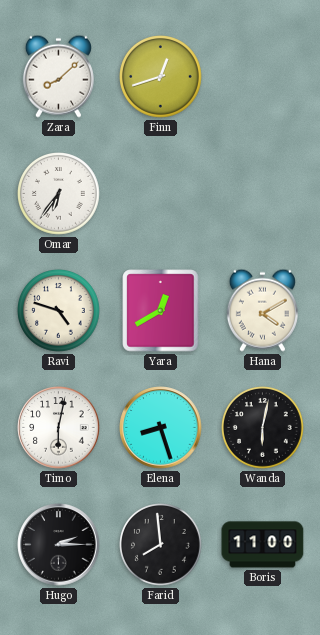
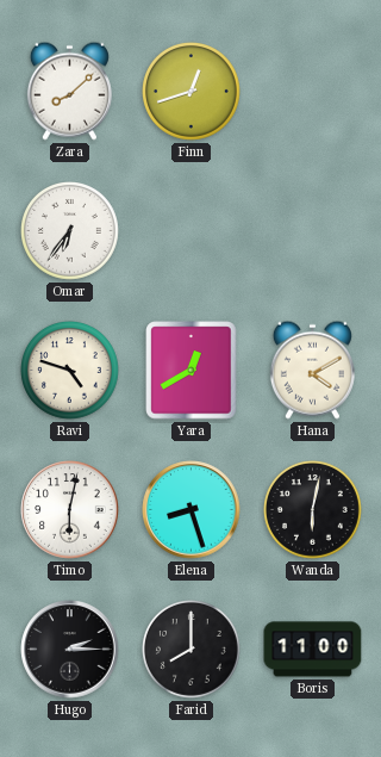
Farid: 7:59 -> 8:00
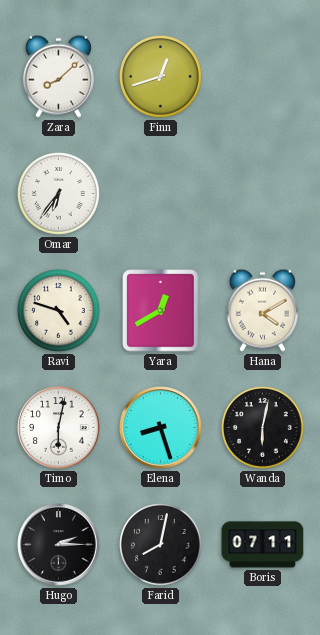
Farid: 8:00 -> 8:02
Boris: 11:00 -> 07:11
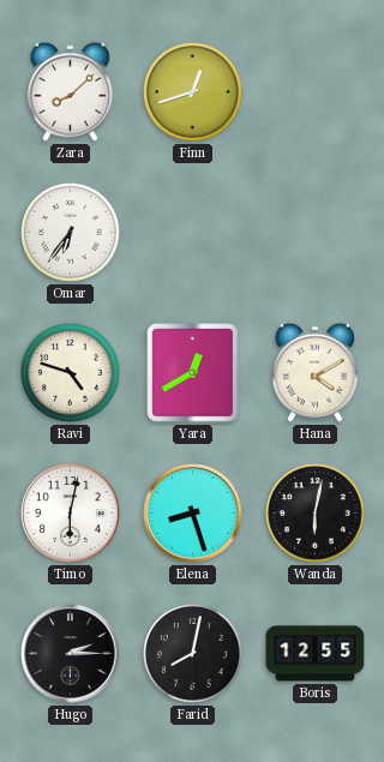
Boris: 07:11 -> 12:55
